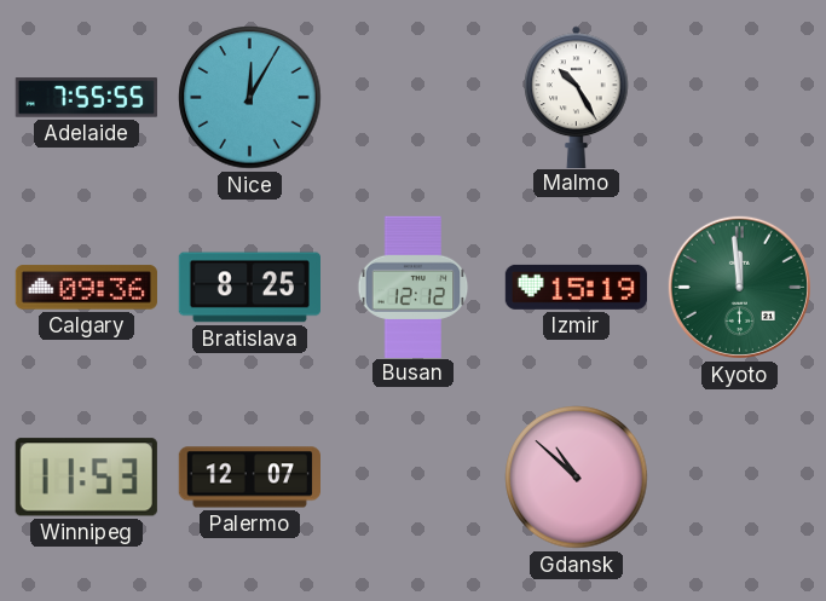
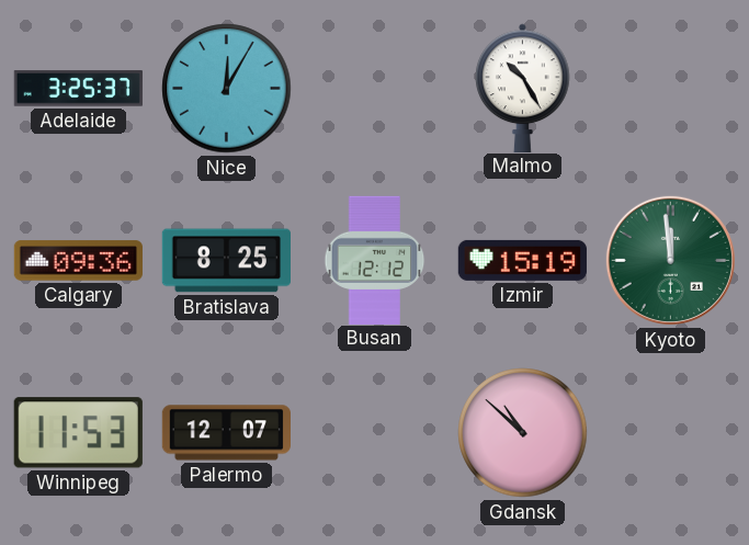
Adelaide: 7:55 -> 3:25
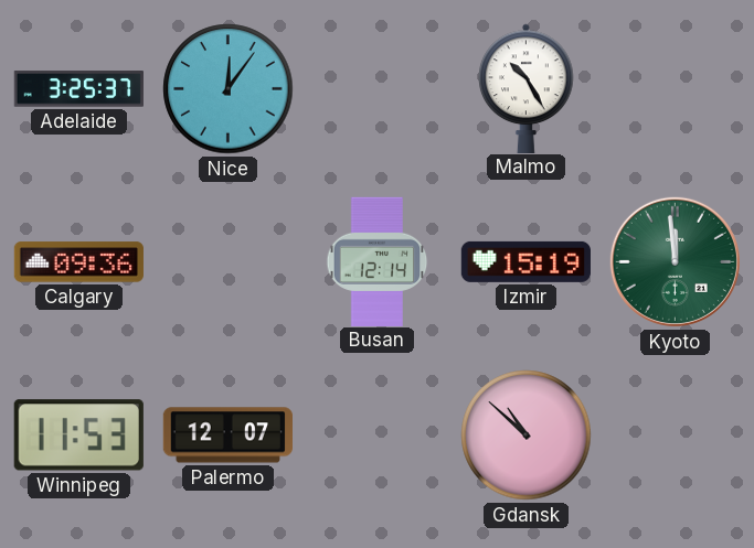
Nice: 12:05 -> 12:06
Bratislava: 8:25 -> none
Busan: 12:12 -> 12:14
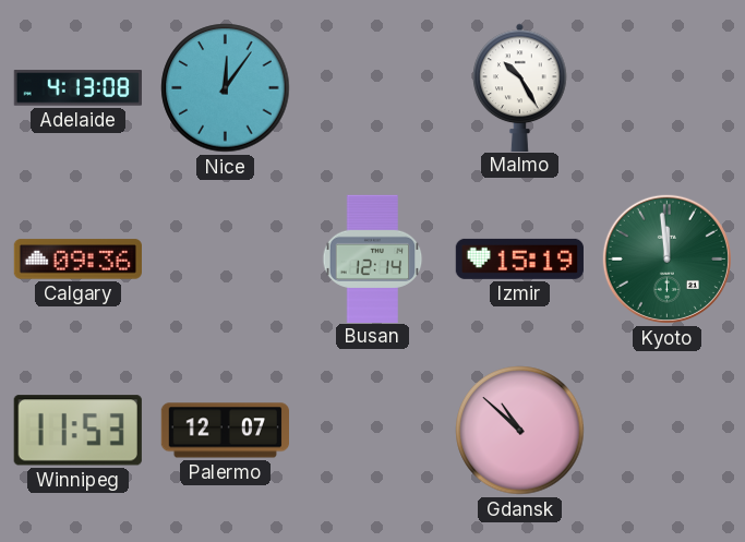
Adelaide: 3:25 -> 4:13
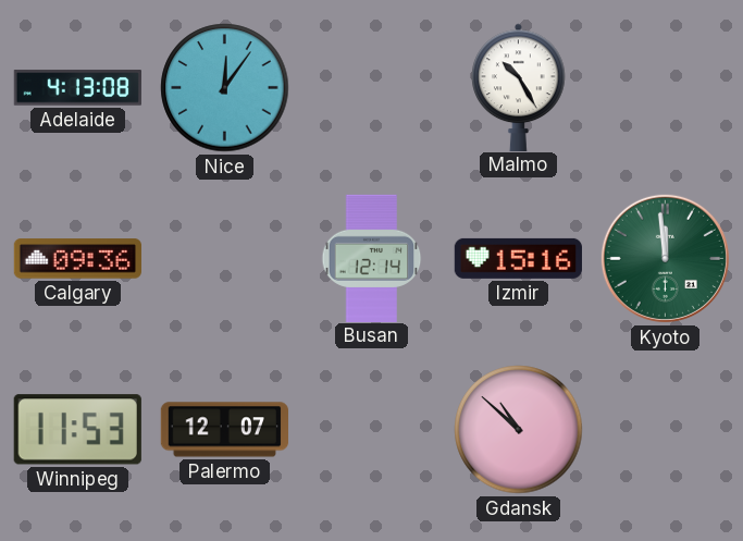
Izmir: 15:19 -> 15:16
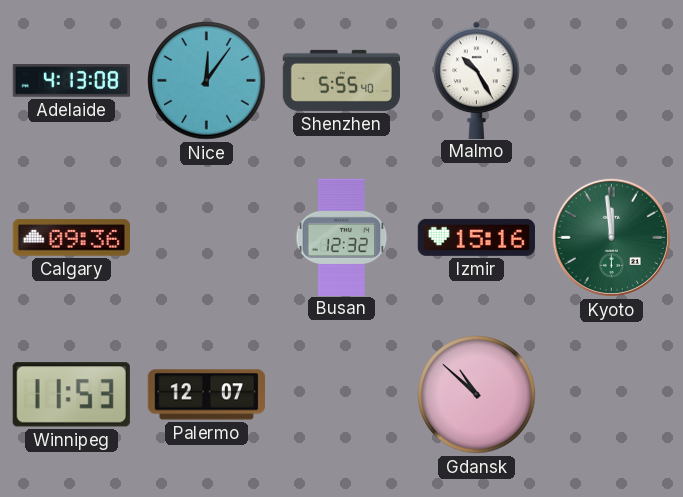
Shenzhen: none -> 5:55
Busan: 12:14 -> 12:32
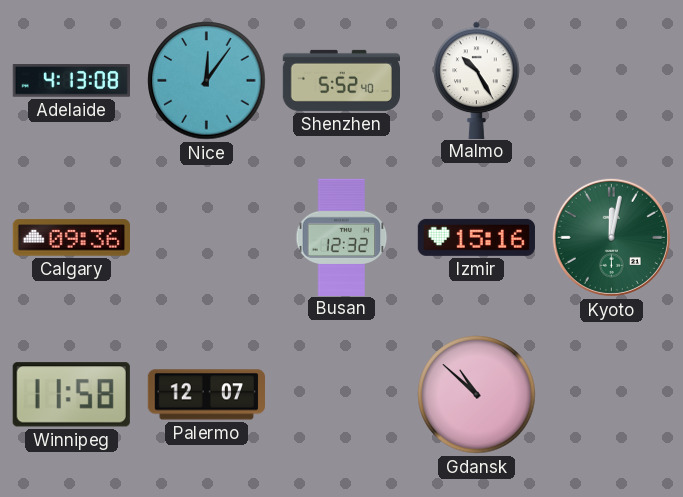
Shenzhen: 5:55 -> 5:52
Kyoto: 11:59 -> 12:02
Winnipeg: 11:53 -> 11:58
